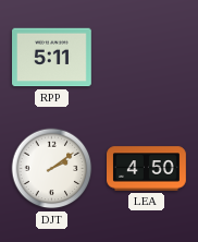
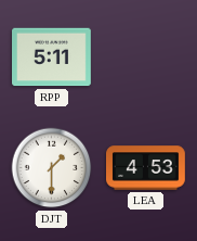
DJT: 2:09 -> 1:30
LEA: 4:50 -> 4:53
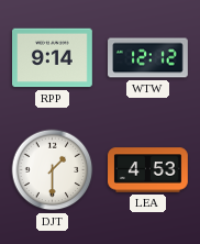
RPP: 5:11 -> 9:14
WTW: none -> 12:12
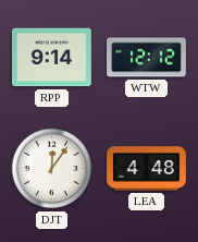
DJT: 1:30 -> 12:06
LEA: 4:53 -> 4:48
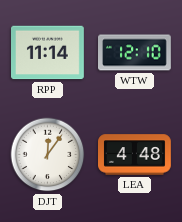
RPP: 9:14 -> 11:14
WTW: 12:12 -> 12:10
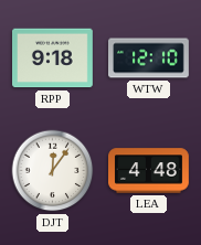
RPP: 11:14 -> 9:18
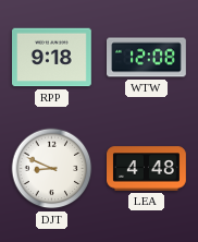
WTW: 12:10 -> 12:08
DJT: 12:06 -> 8:49
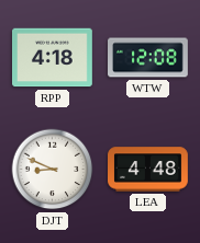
RPP: 9:18 -> 4:18
